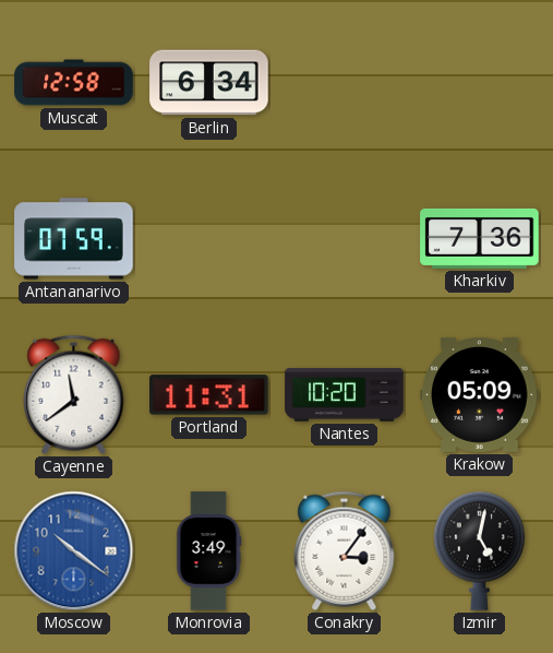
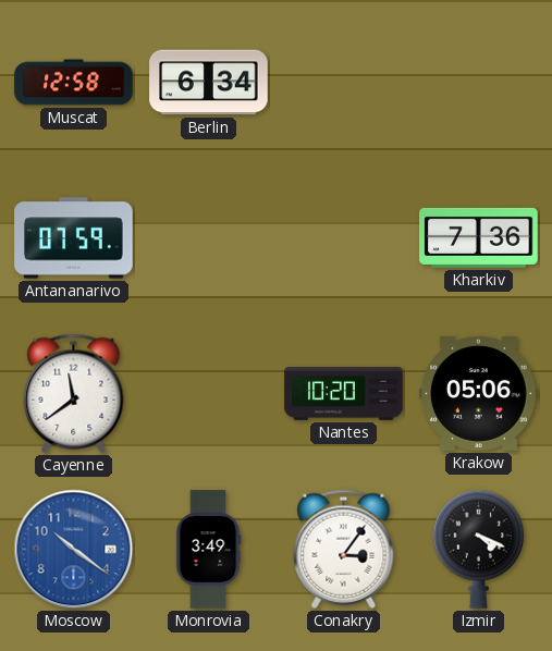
Portland: 11:31 -> none
Krakow: 05:09 -> 05:06
Izmir: 5:02 -> 4:19
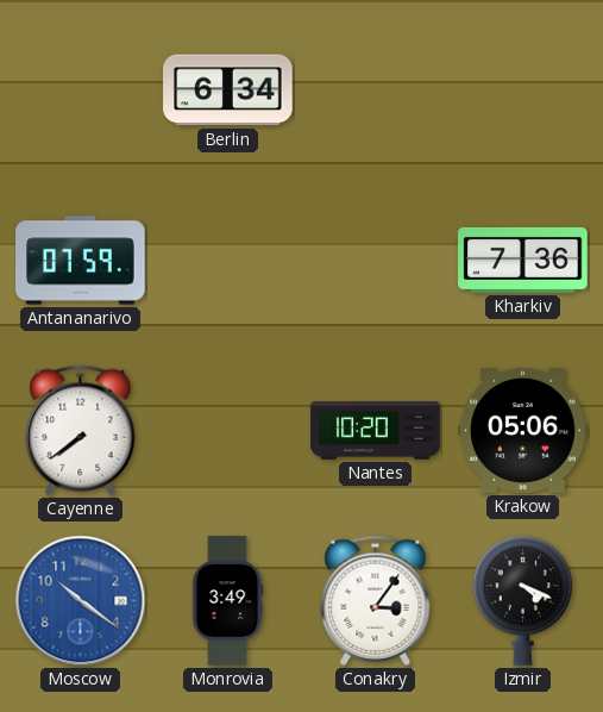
Muscat: 12:58 -> none
Cayenne: 11:39 -> 7:39
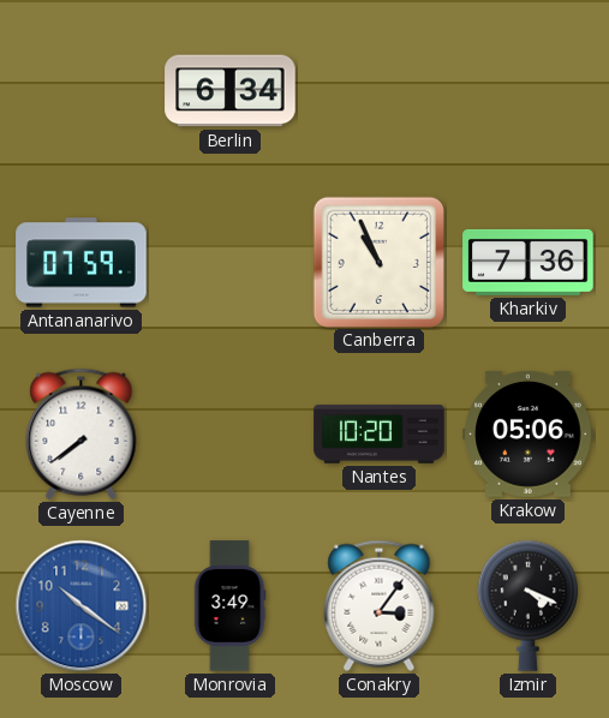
Canberra: none -> 10:56
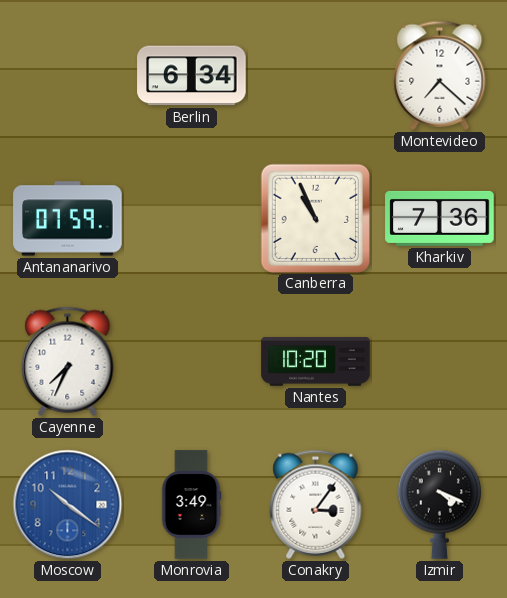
Montevideo: none -> 7:22
Cayenne: 7:39 -> 7:34
Krakow: 05:06 -> none
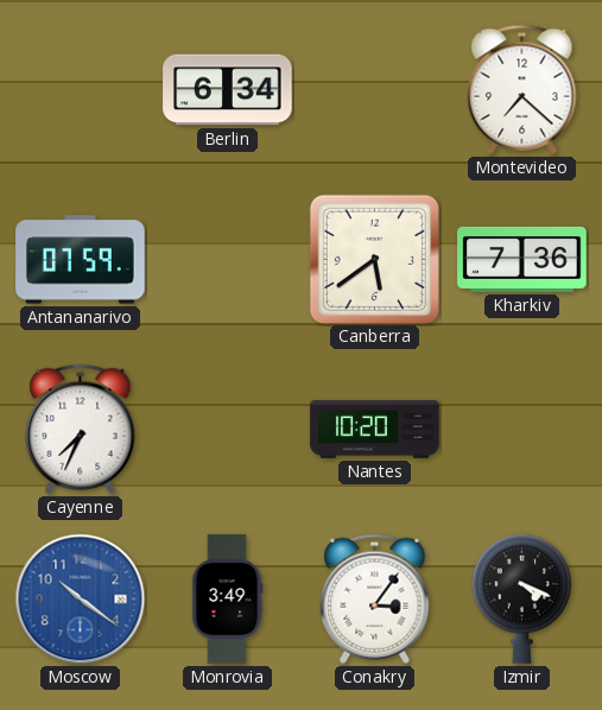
Canberra: 10:56 -> 5:39
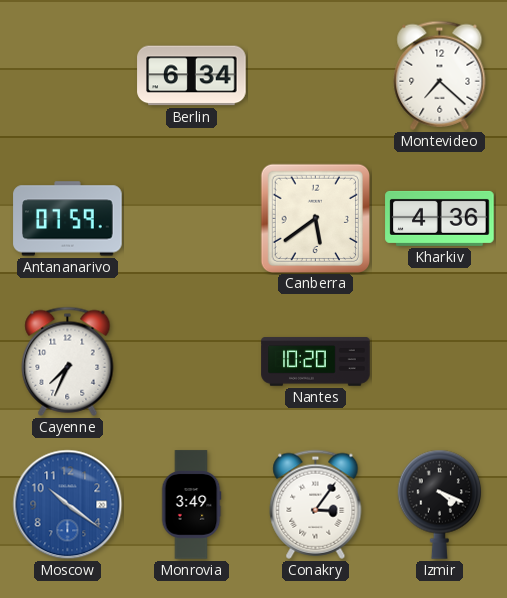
Kharkiv: 7:36 -> 4:36
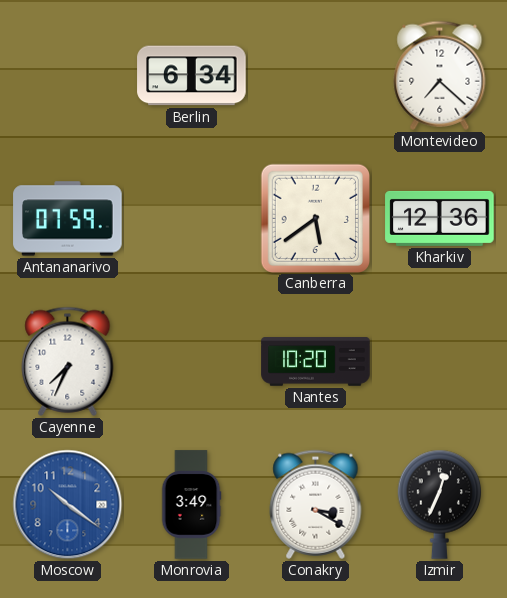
Kharkiv: 4:36 -> 12:36
Conakry: 3:06 -> 3:20
Izmir: 4:19 -> 12:34
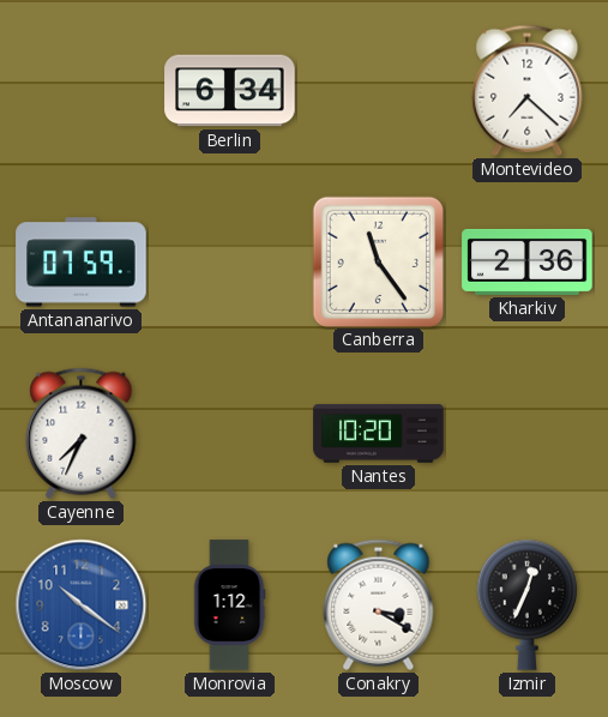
Canberra: 5:39 -> 11:24
Kharkiv: 12:36 -> 2:36
Monrovia: 3:49 -> 1:12
